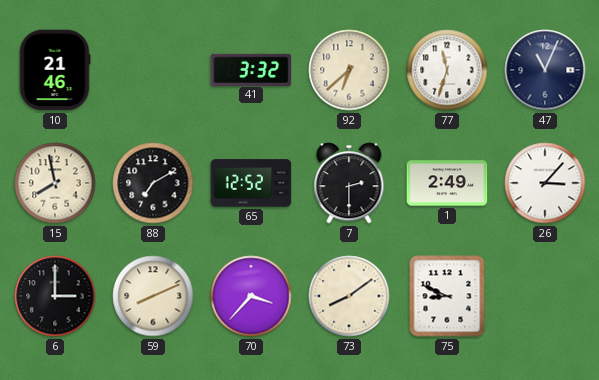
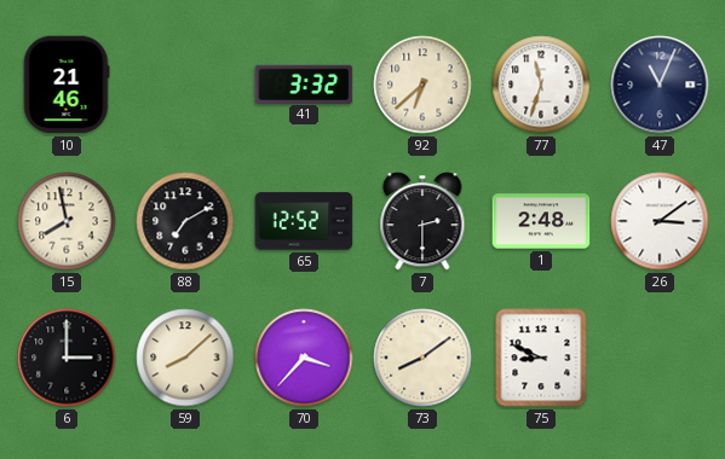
1: 2:49 -> 2:48
26: 3:07 -> 3:09
59: 8:11 -> 8:08
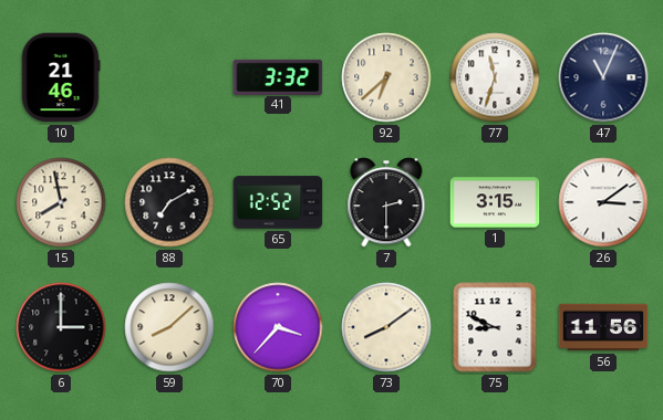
1: 2:48 -> 3:15
56: none -> 11:56
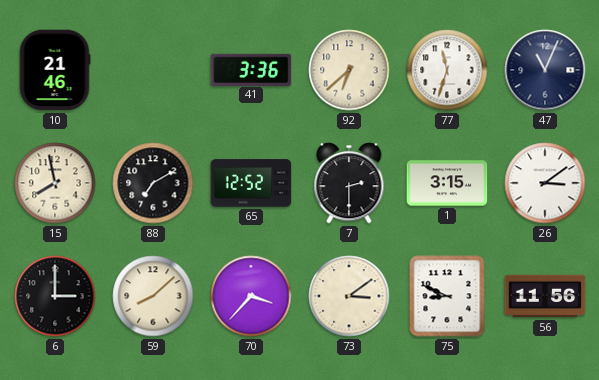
41: 3:32 -> 3:36
73: 8:09 -> 3:09
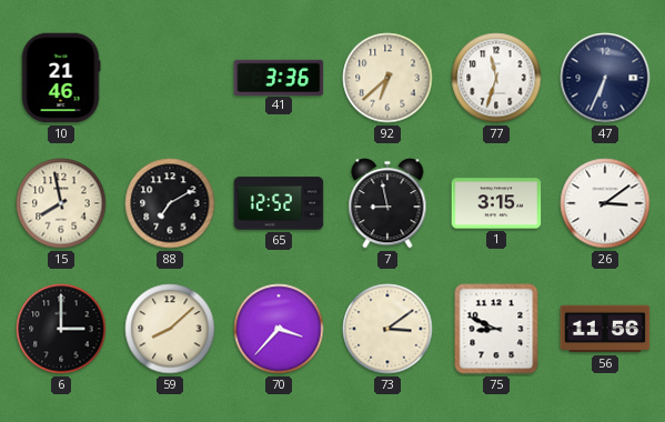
47: 11:04 -> 6:34
7: 2:30 -> 8:58
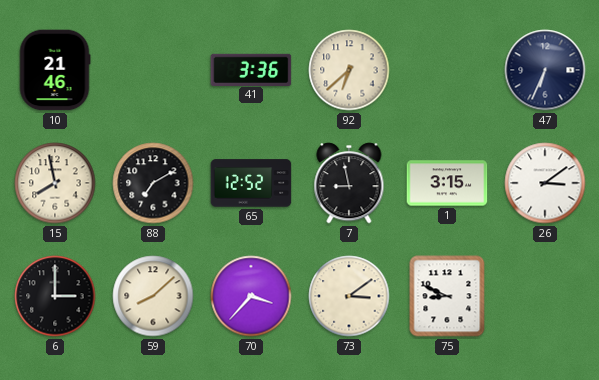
77: 11:33 -> none
56: 11:56 -> none
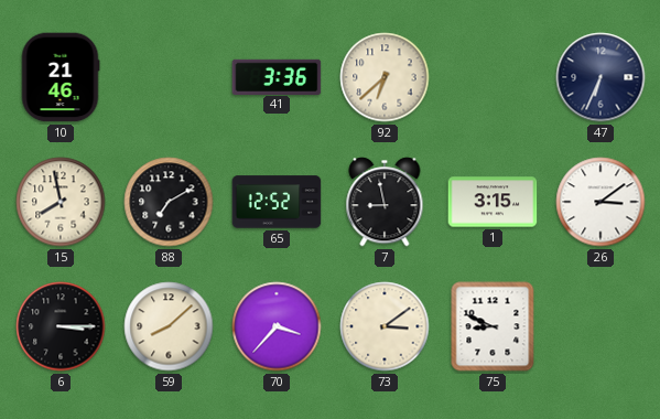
6: 3:00 -> 3:15
